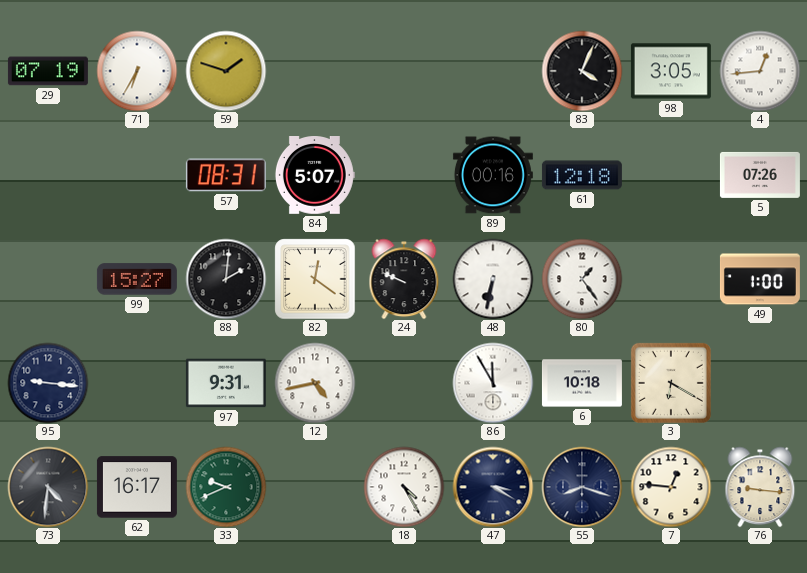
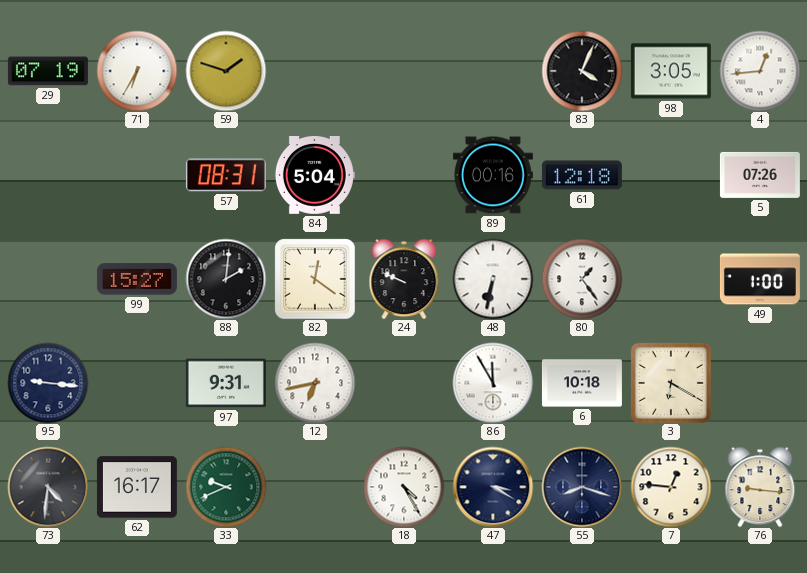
84: 5:07 -> 5:04
12: 4:43 -> 6:43
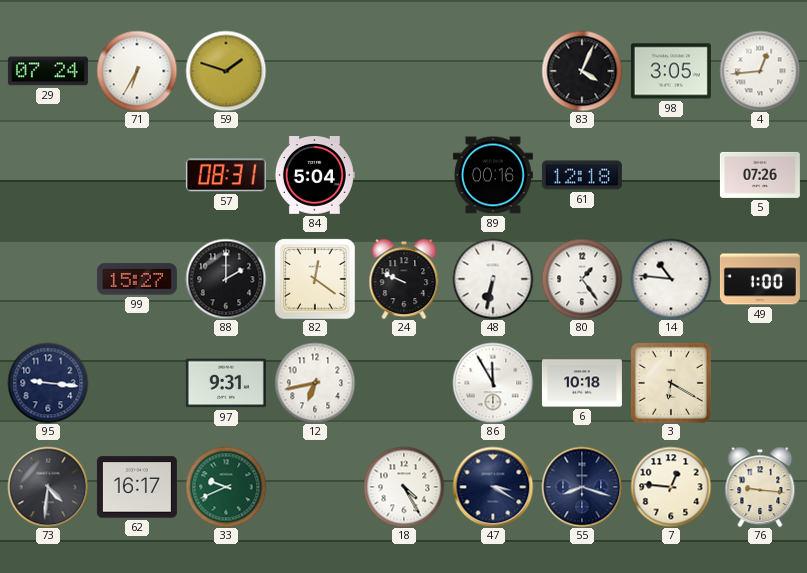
29: 07:19 -> 07:24
88: 2:01 -> 2:00
14: none -> 10:46
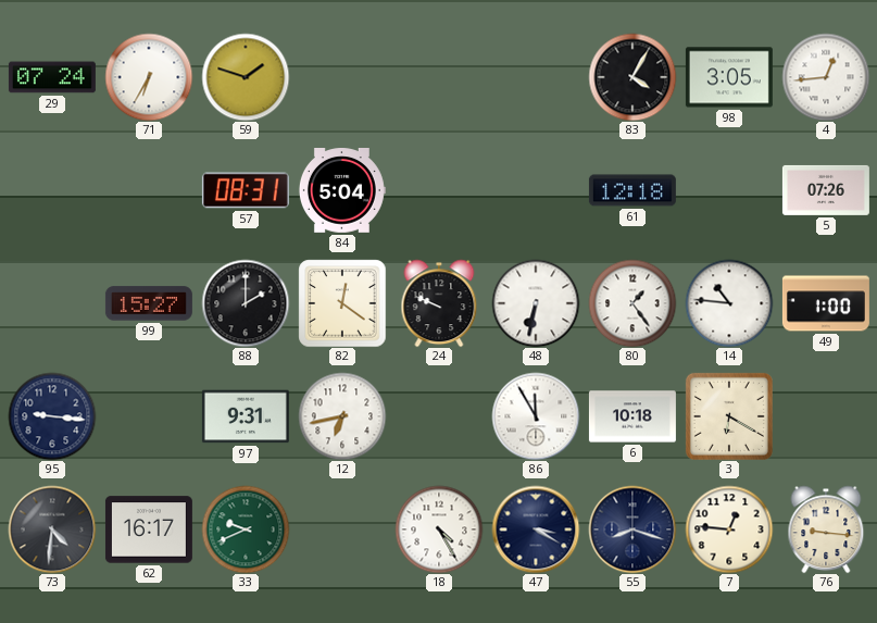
83: 4:04 -> 4:05
89: 00:16 -> none
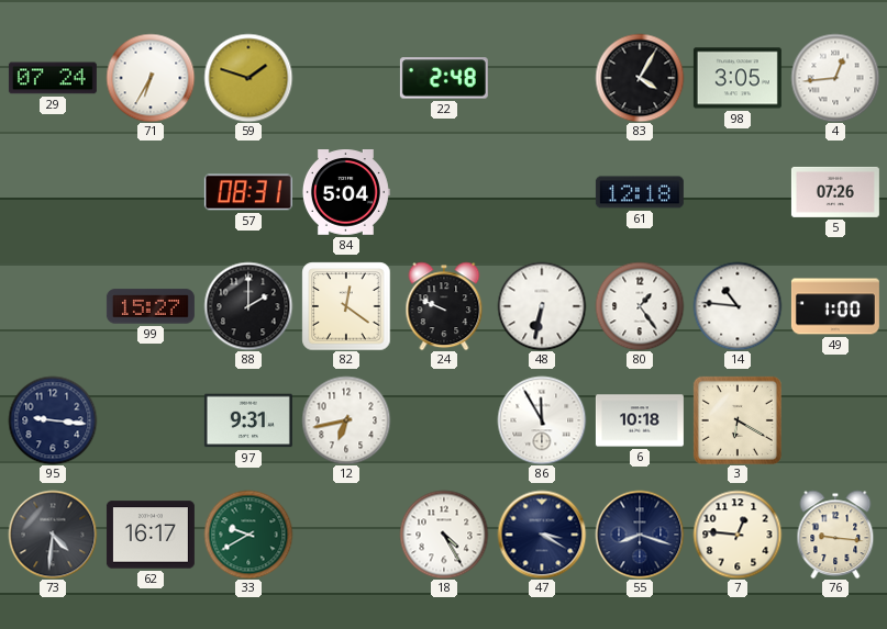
22: none -> 2:48
33: 9:41 -> 9:40
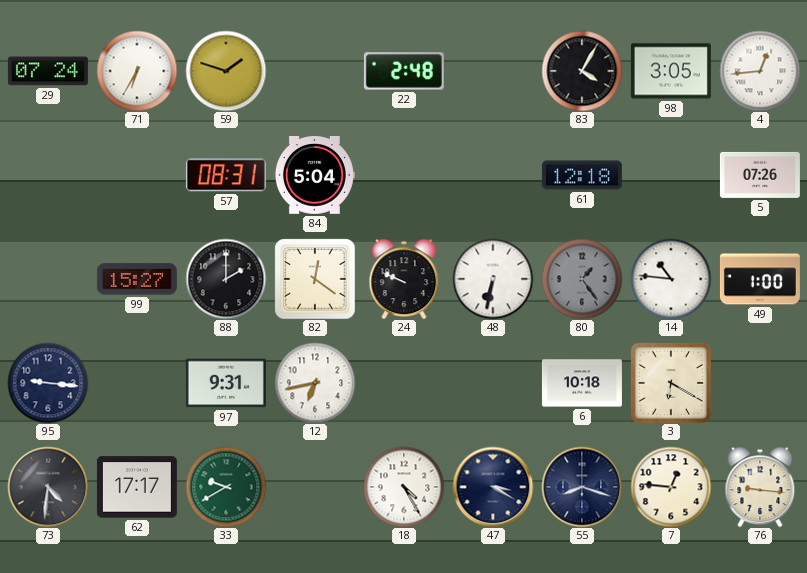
80 dial: white -> grey
86: 11:55 -> none
62: 16:17 -> 17:17
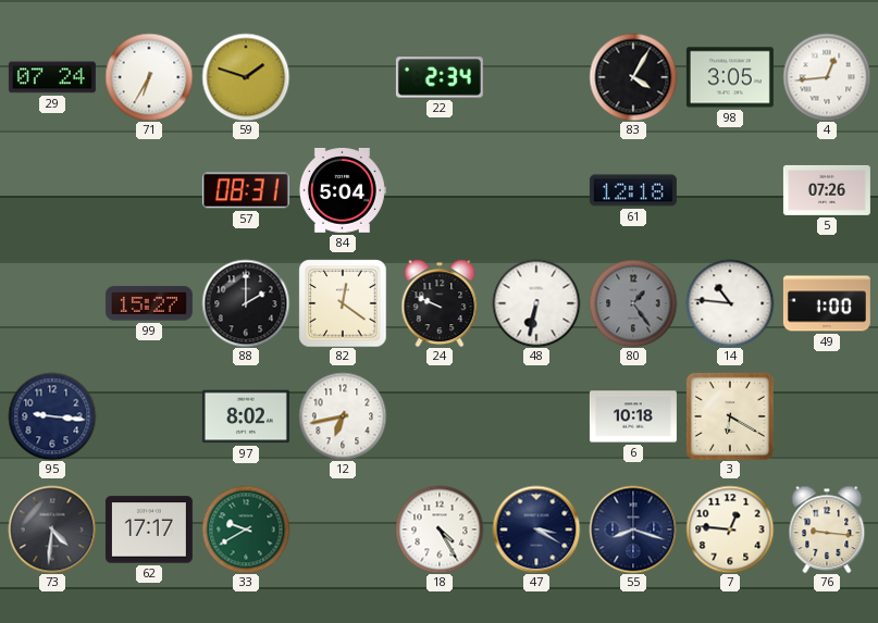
22: 2:48 -> 2:34
97: 9:31 -> 8:02
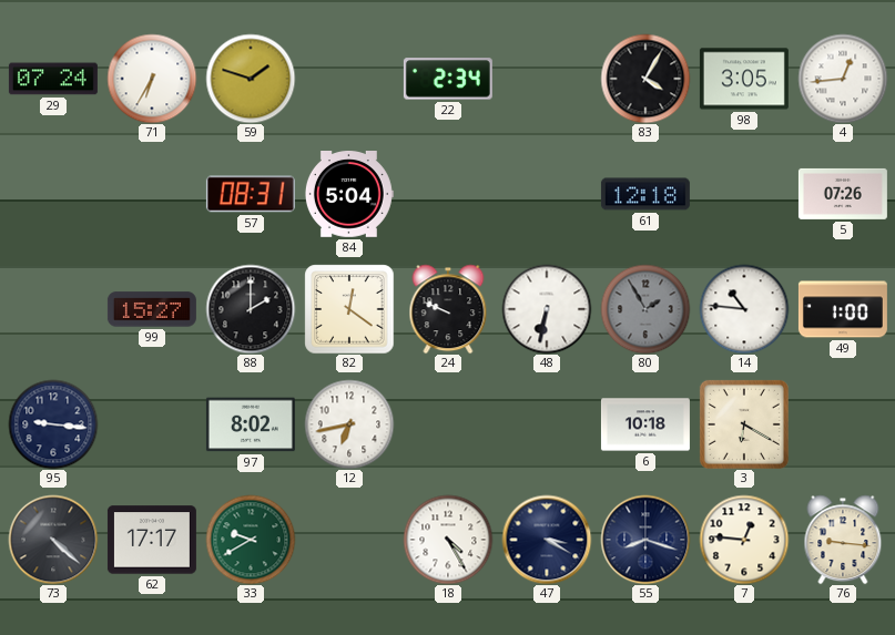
80: 1:24 -> 1:55
73: 4:31 -> 4:22
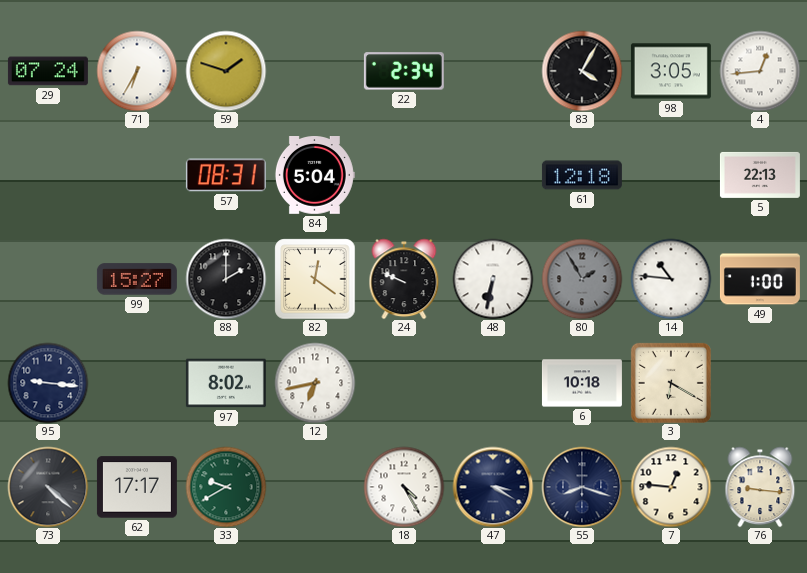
5: 07:26 -> 22:13
